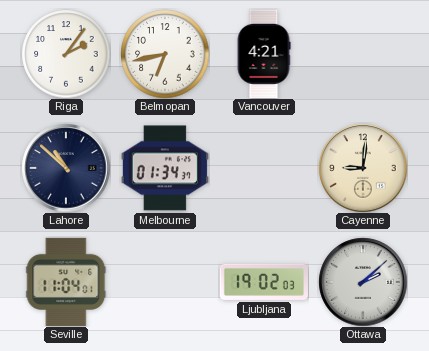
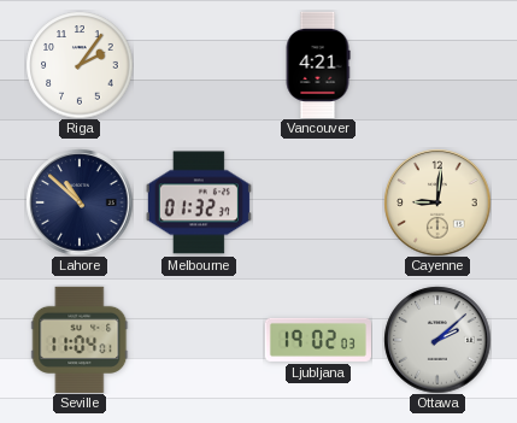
Belmopan: 6:43 -> none
Melbourne: 01:34 -> 01:32
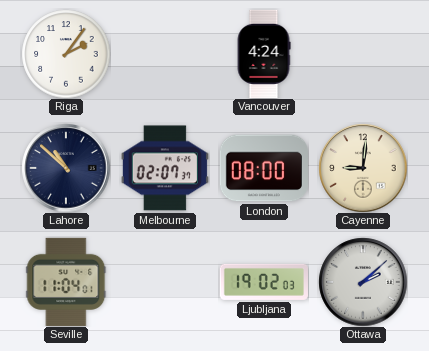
Vancouver: 4:21 -> 4:24
Melbourne: 01:32 -> 02:07
London: none -> 08:00
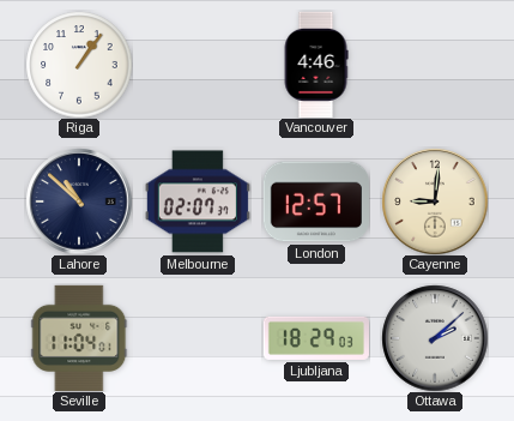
Riga: 2:06 -> 1:06
Vancouver: 4:24 -> 4:46
London: 08:00 -> 12:57
Ljubljana: 19:02 -> 18:29
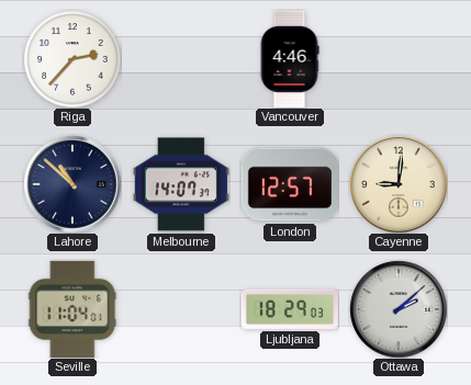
Riga: 1:06 -> 2:37
Melbourne: 02:07 -> 14:07
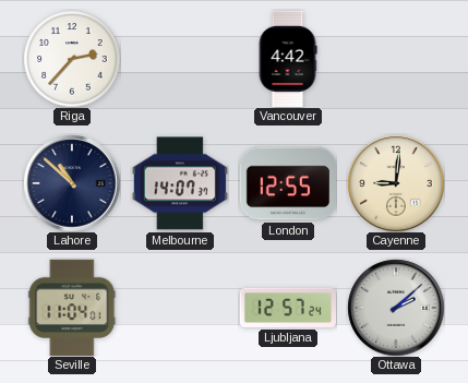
Vancouver: 4:46 -> 4:42
London: 12:57 -> 12:55
Ljubljana: 18:29 -> 12:57
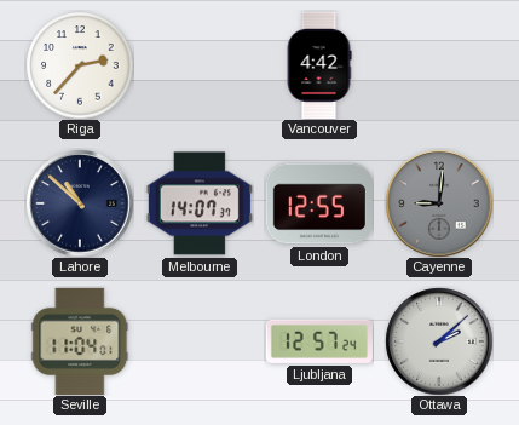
Cayenne dial: cream -> grey
